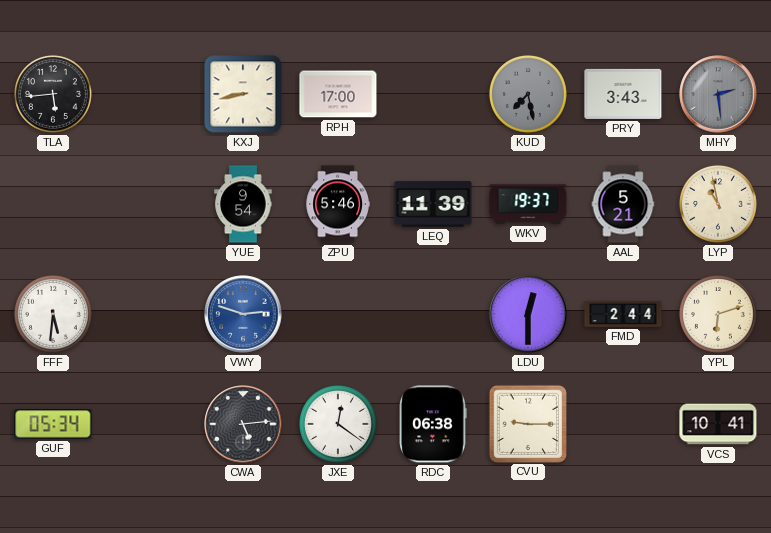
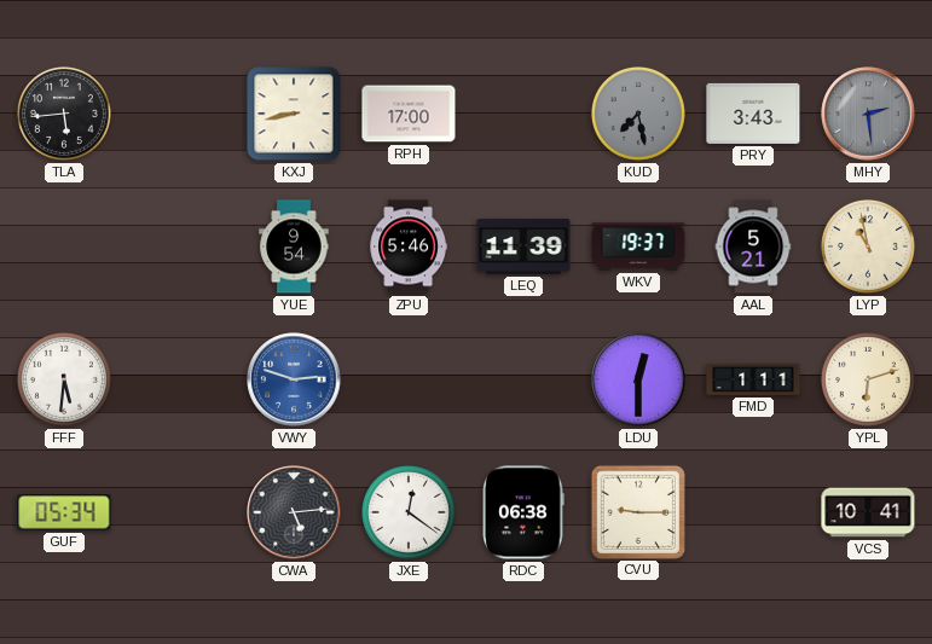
FMD: 2:44 -> 1:11
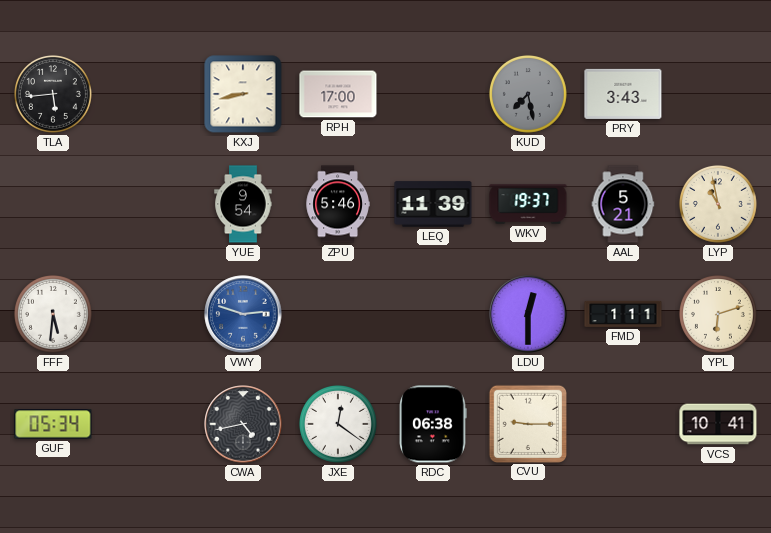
MHY: 2:29 -> none
CWA: 5:14 -> 4:43
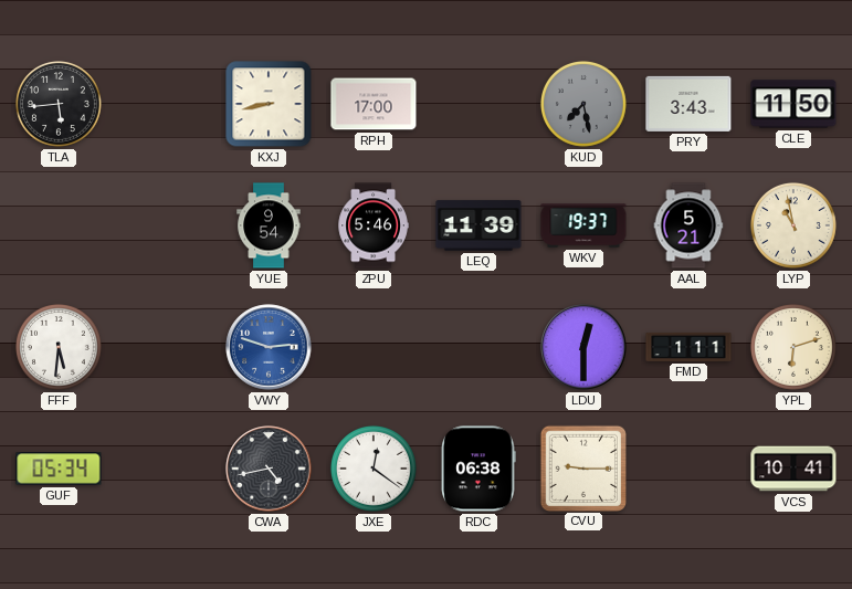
CLE: none -> 11:50
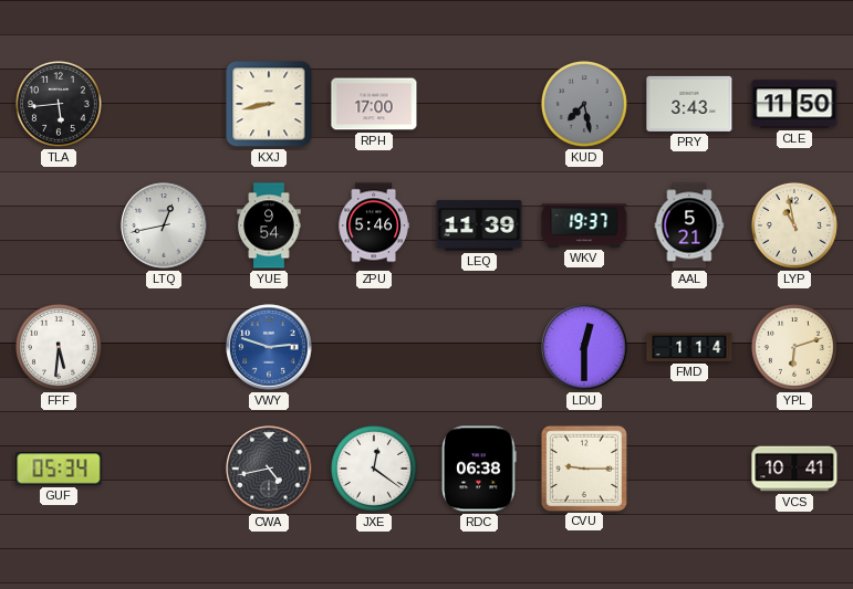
LTQ: none -> 12:43
FMD: 1:11 -> 1:14
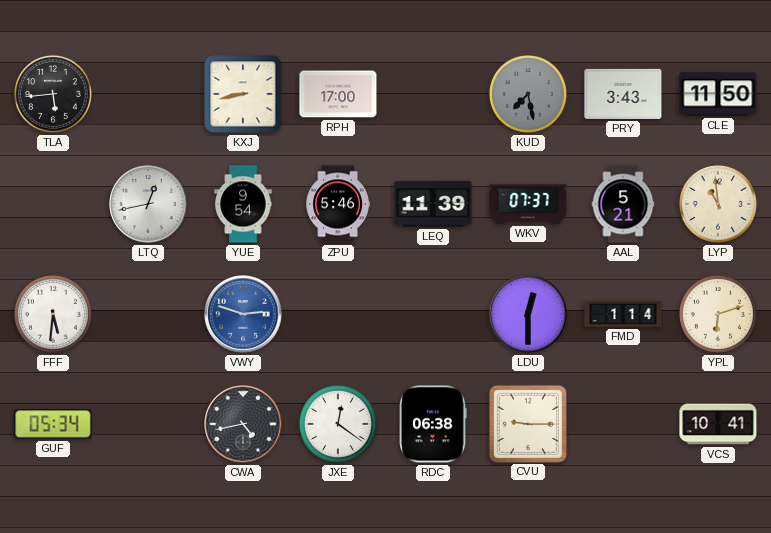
WKV: 19:37 -> 07:37
LYP: 10:58 -> 10:59
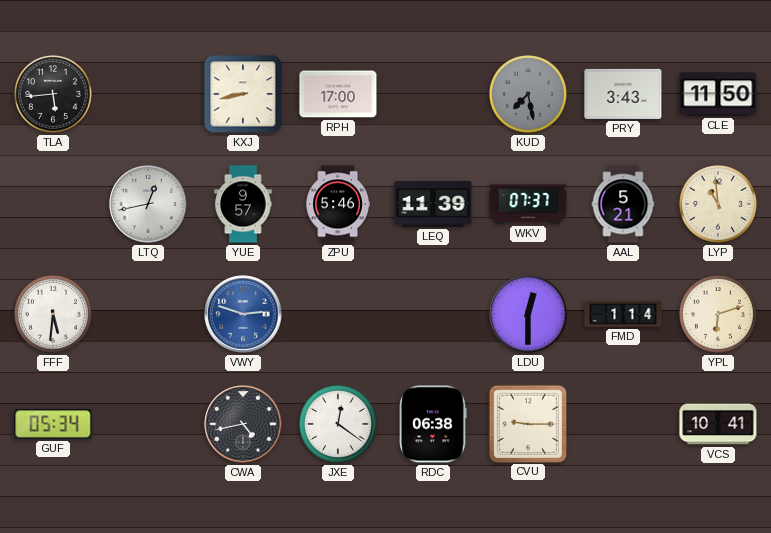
YUE: 9:54 -> 9:57
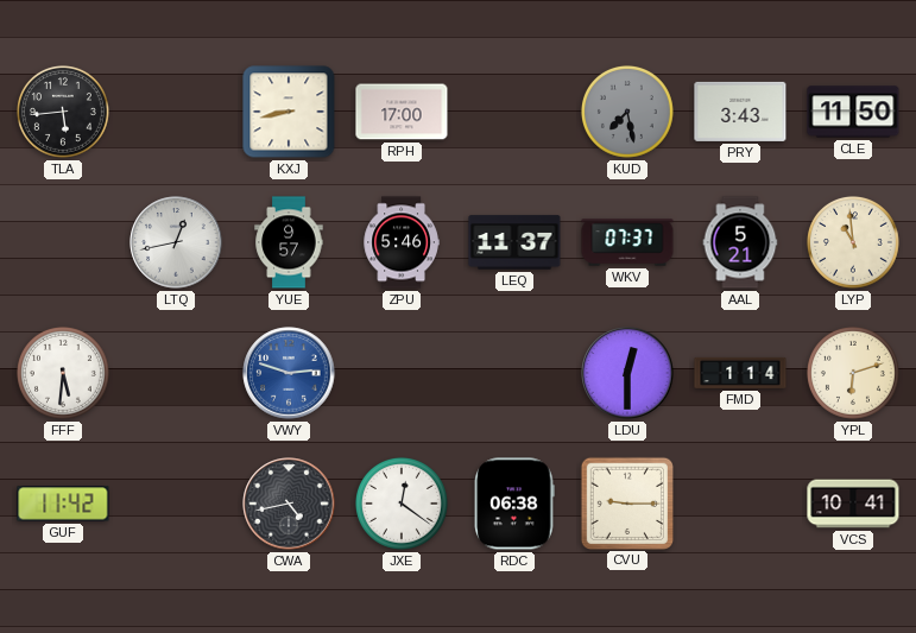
LEQ: 11:39 -> 11:37
GUF: 05:34 -> 11:42
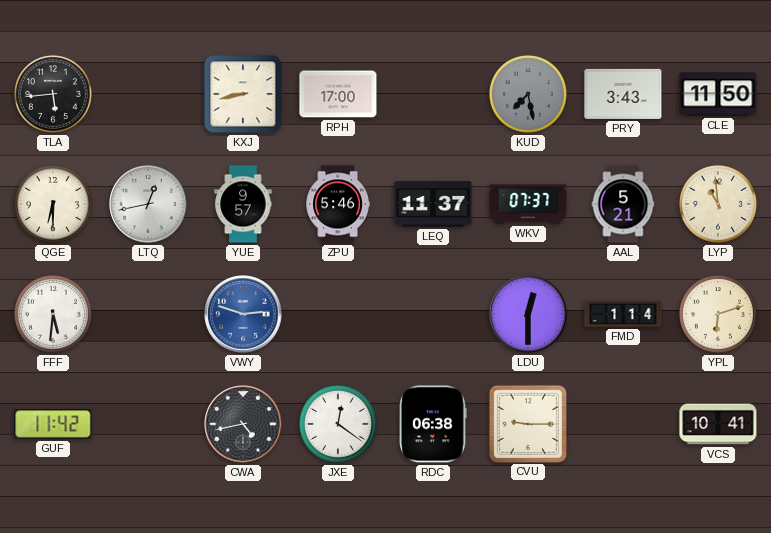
QGE: none -> 6:30
